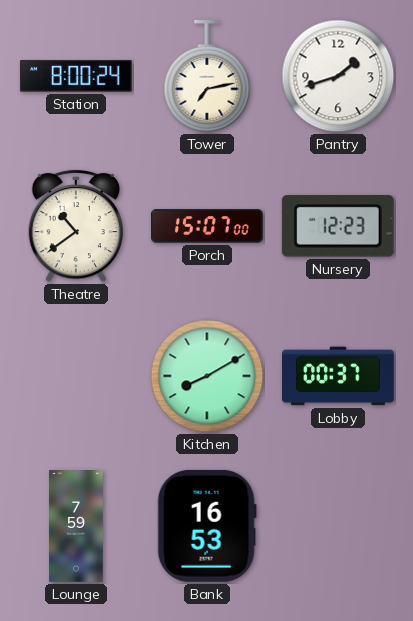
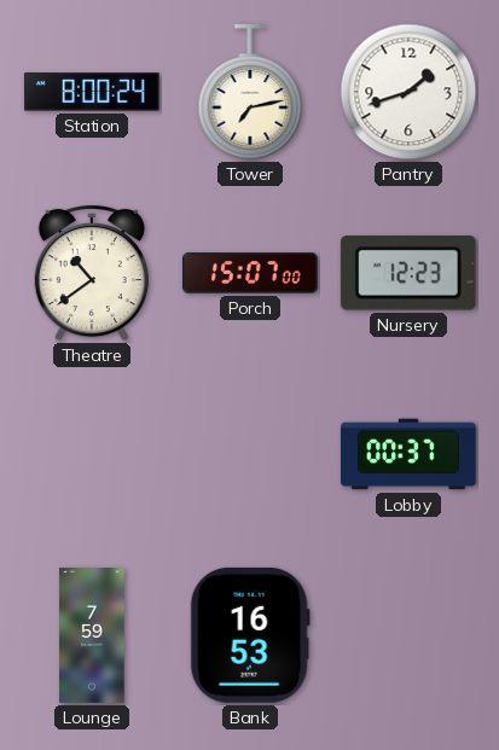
Kitchen: 8:10 -> none
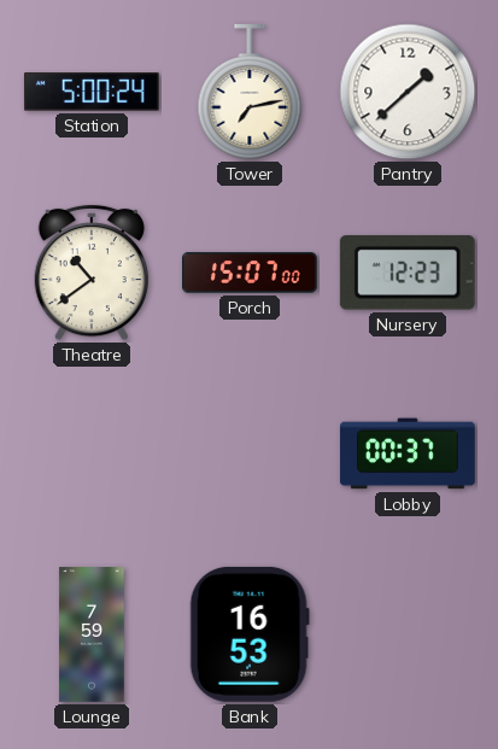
Station: 8:00 -> 5:00
Pantry: 1:42 -> 1:38
